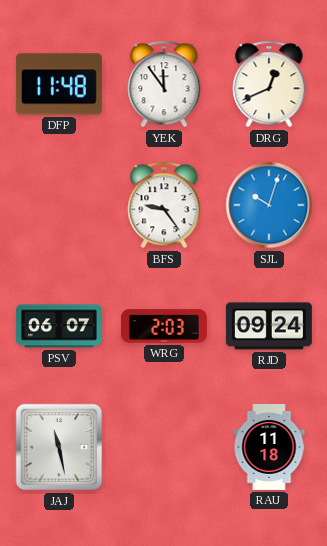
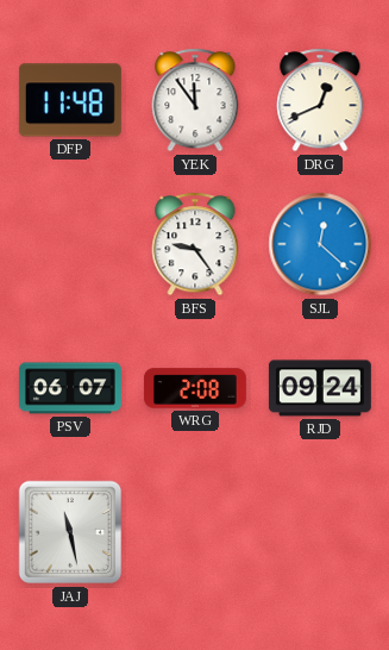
SJL: 10:03 -> 12:22
WRG: 2:03 -> 2:08
RAU: 11:18 -> none
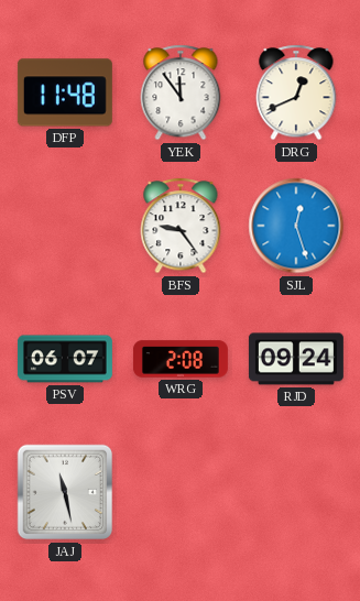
SJL: 12:22 -> 12:27
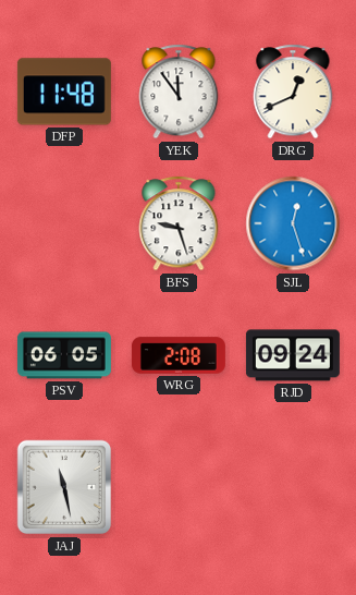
BFS: 9:24 -> 9:27
PSV: 06:07 -> 06:05
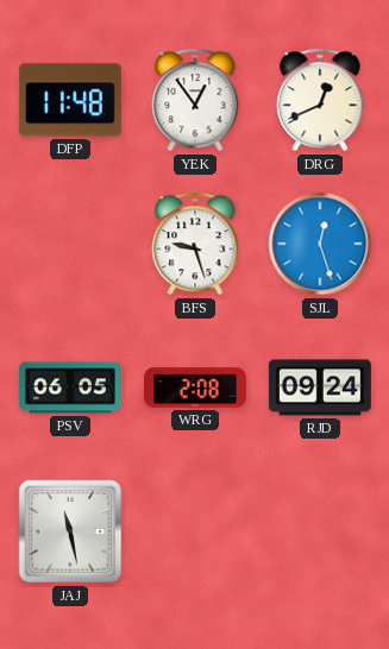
YEK: 11:54 -> 12:54
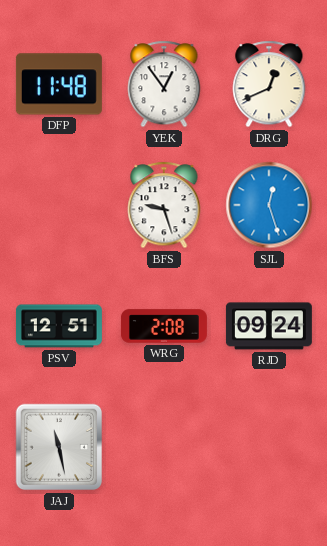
PSV: 06:05 -> 12:51
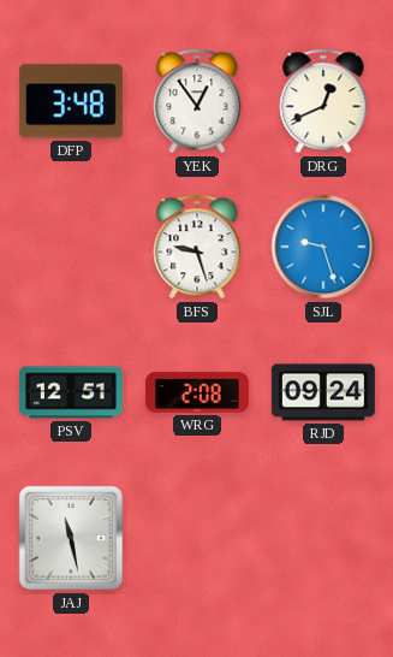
DFP: 11:48 -> 3:48
SJL: 12:27 -> 9:27
